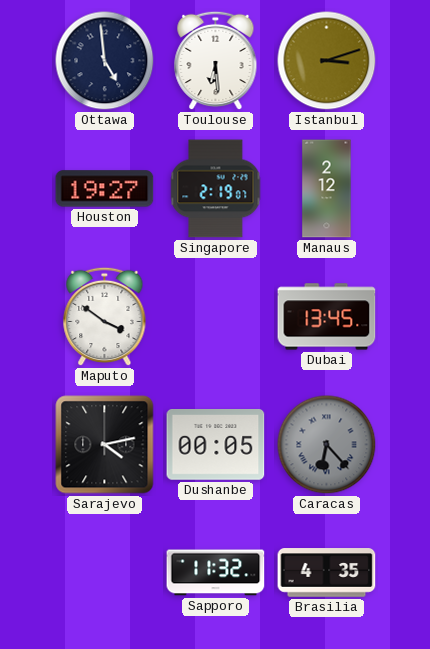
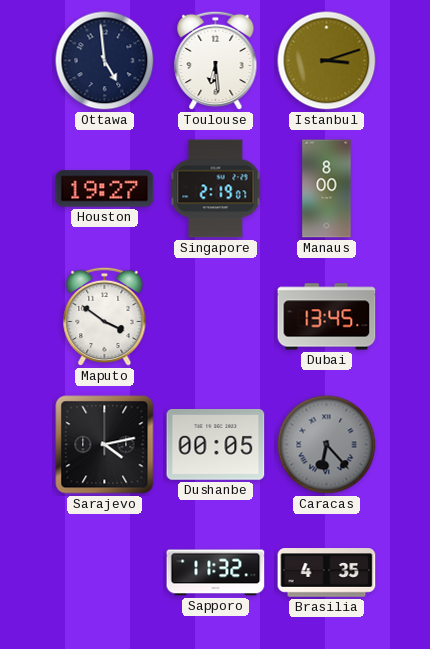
Manaus: 2:12 -> 8:00
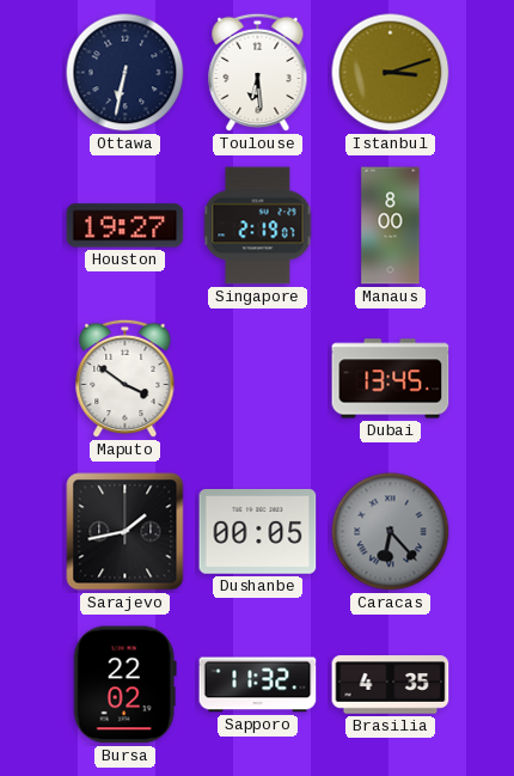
Ottawa: 4:59 -> 6:32
Sarajevo: 4:13 -> 1:43
Bursa: none -> 22:02
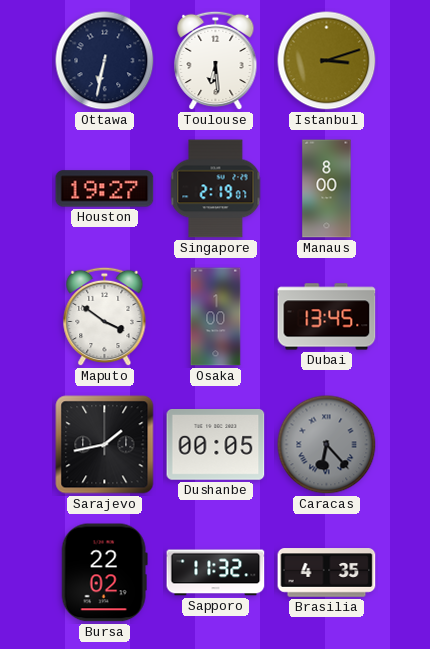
Osaka: none -> 1:00
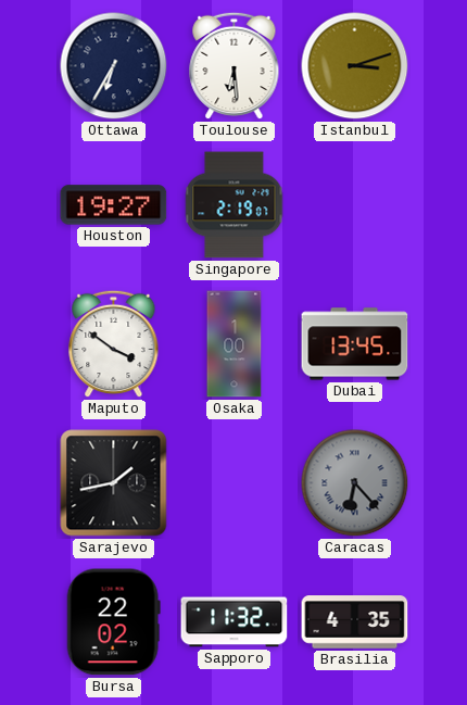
Ottawa: 6:32 -> 6:35
Manaus: 8:00 -> none
Dushanbe: 00:05 -> none
